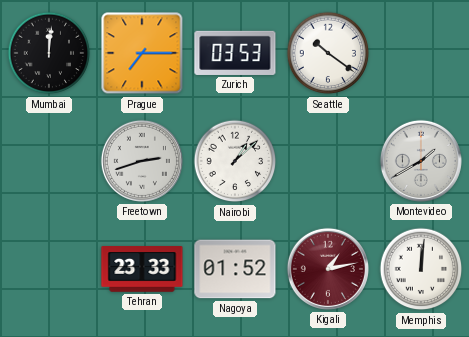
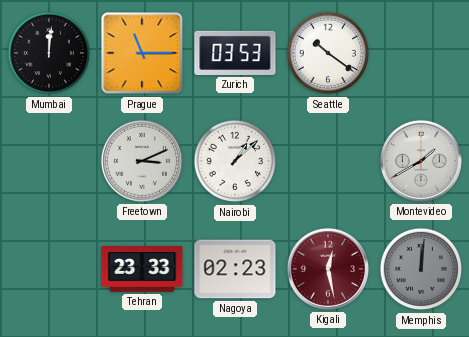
Prague: 7:15 -> 11:15
Freetown: 2:42 -> 3:11
Nagoya: 01:52 -> 02:23
Kigali: 1:13 -> 12:28
Memphis dial: white -> grey
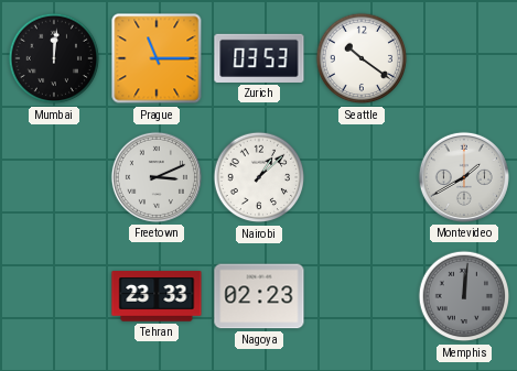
Kigali: 12:28 -> none
